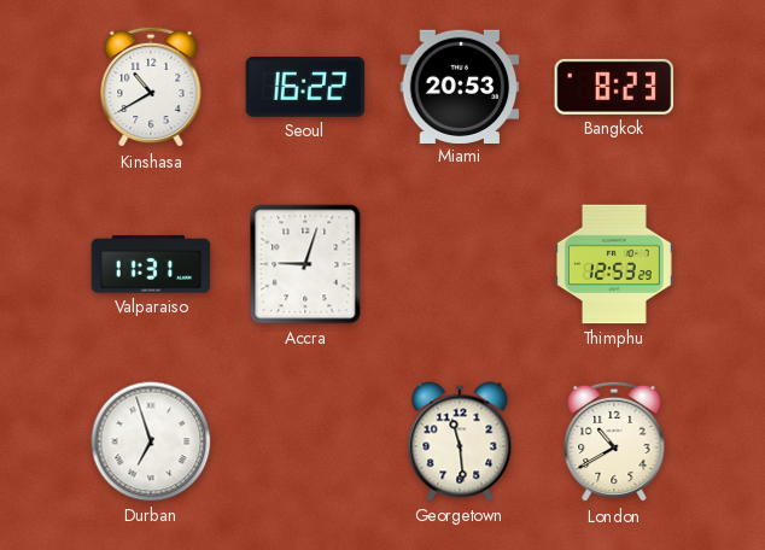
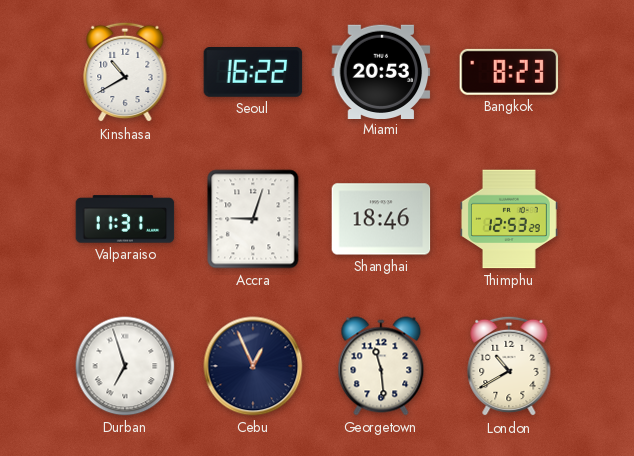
Shanghai: none -> 18:46
Cebu: none -> 12:56
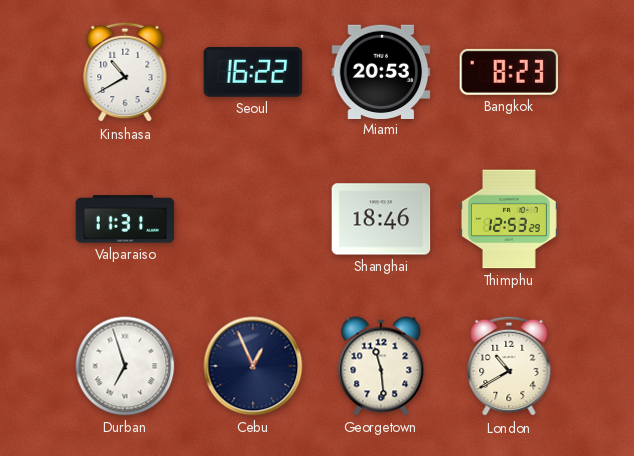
Accra: 9:03 -> none
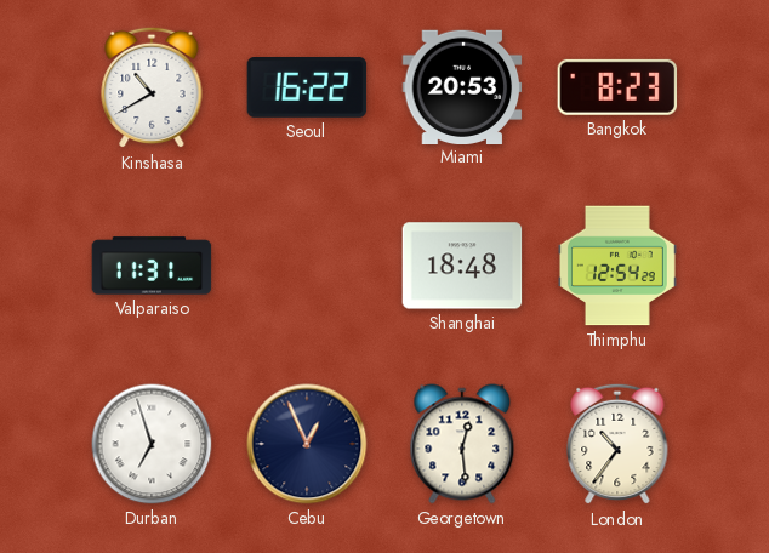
Shanghai: 18:46 -> 18:48
Thimphu: 12:53 -> 12:54
Georgetown: 11:29 -> 12:29
London: 10:40 -> 10:36
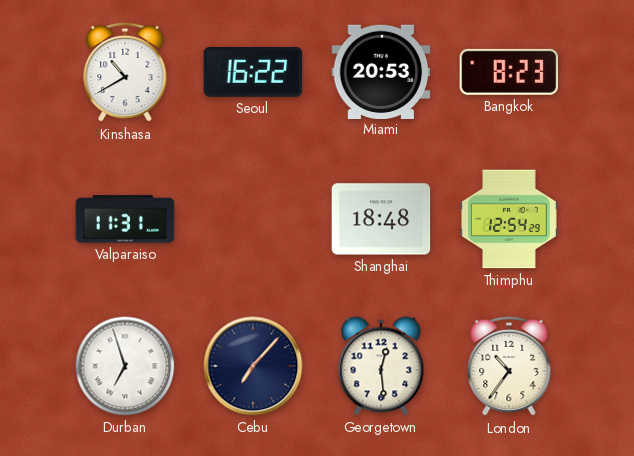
Cebu: 12:56 -> 7:07
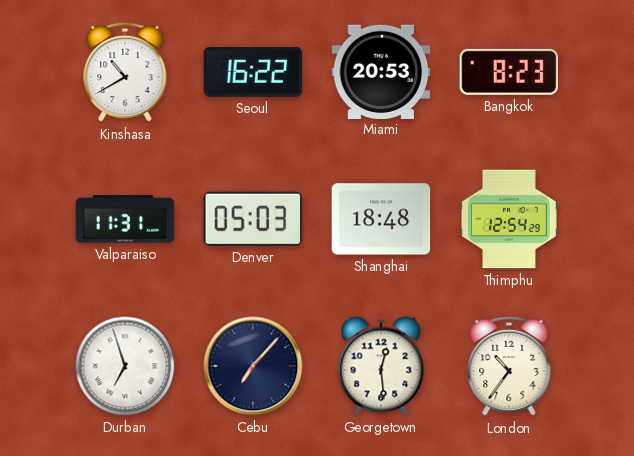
Denver: none -> 05:03
